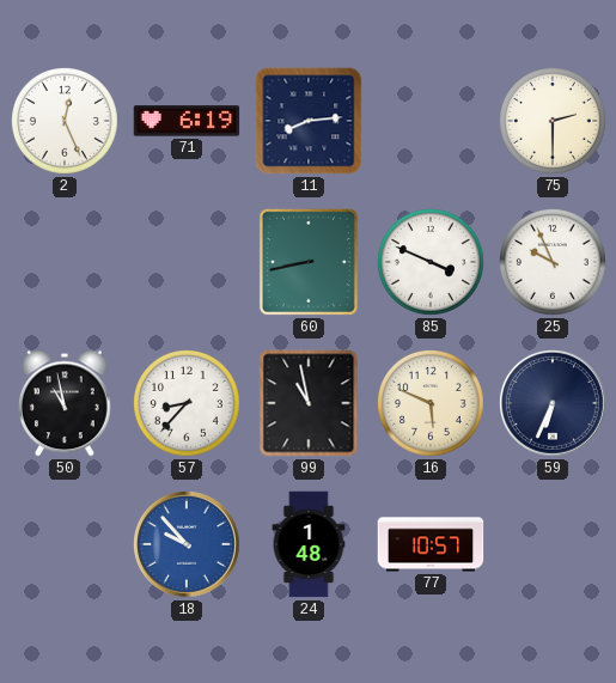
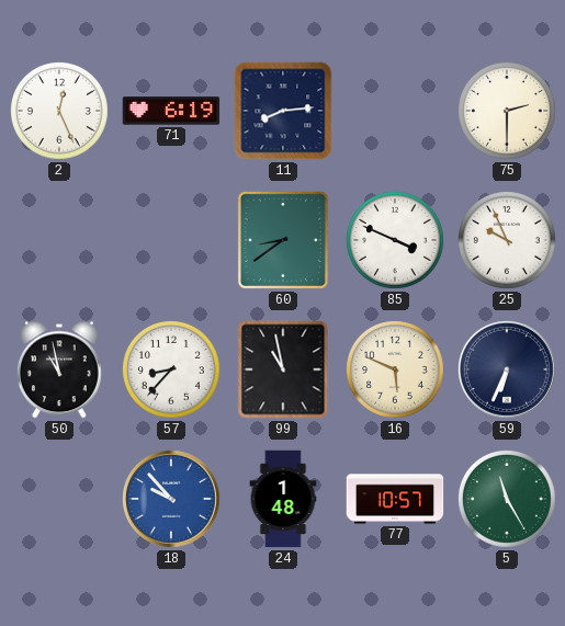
60: 8:43 -> 8:39
5: none -> 11:25
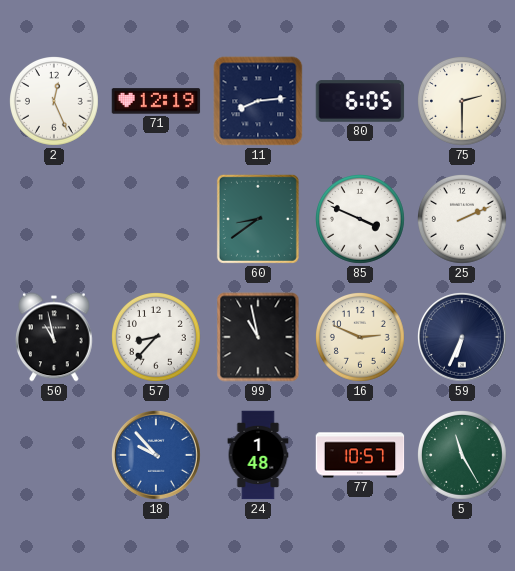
71: 6:19 -> 12:19
80: none -> 6:05
25: 9:56 -> 2:11
16: 5:49 -> 2:49
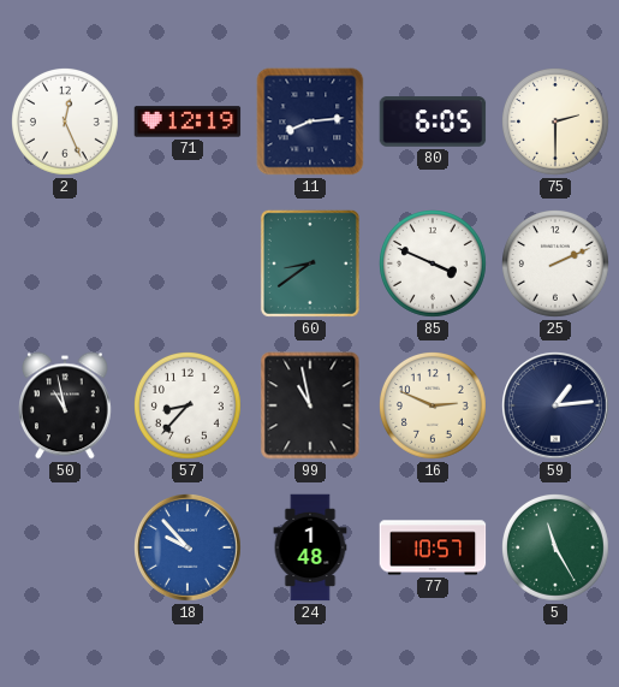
59: 6:34 -> 1:14
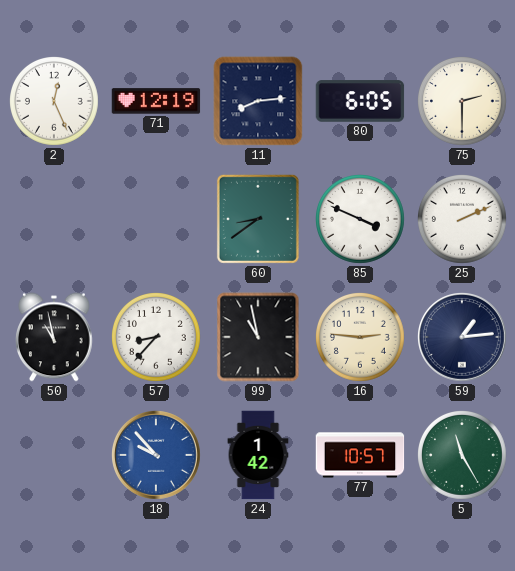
16: 2:49 -> 2:46
24: 1:48 -> 1:42
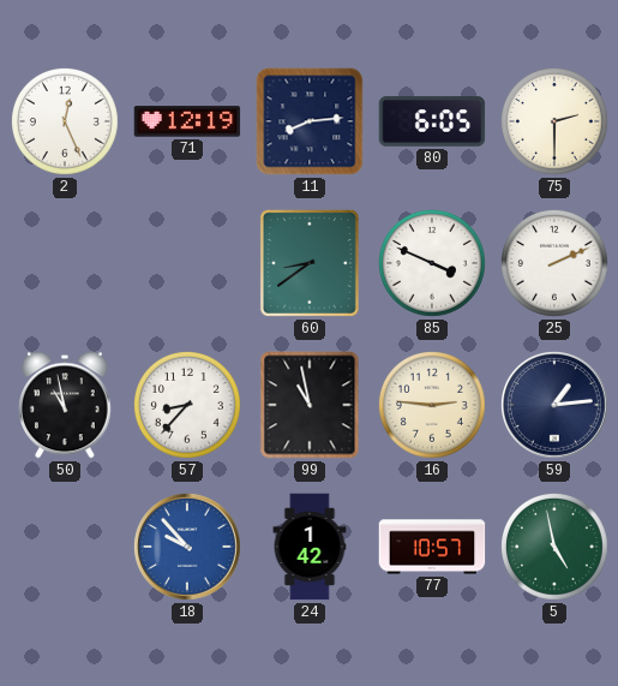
5: 11:25 -> 4:58
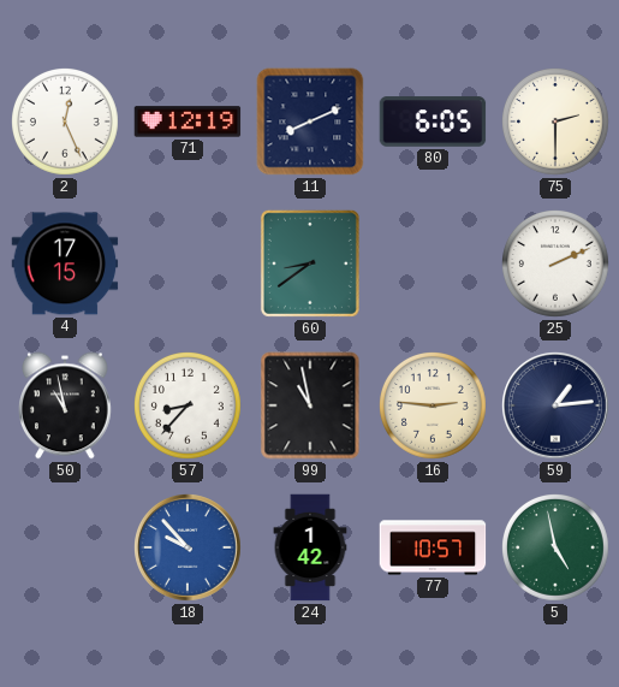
11: 8:14 -> 8:11
4: none -> 17:15
85: 3:49 -> none
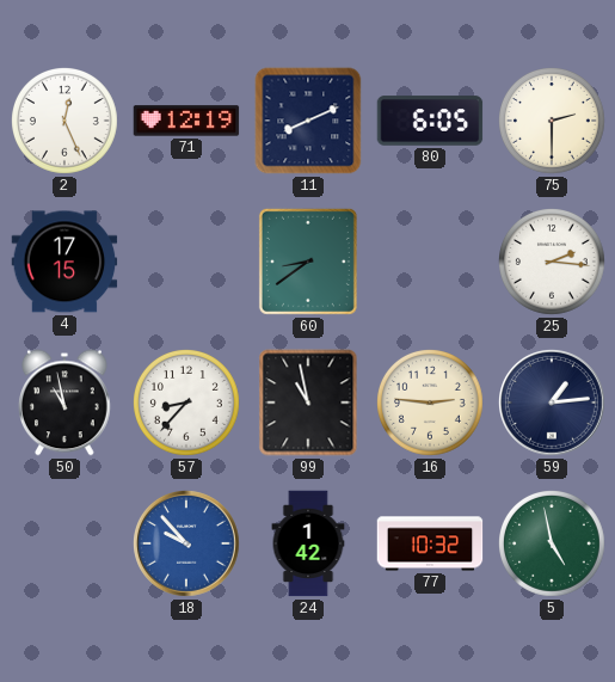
25: 2:11 -> 2:16
77: 10:57 -> 10:32
